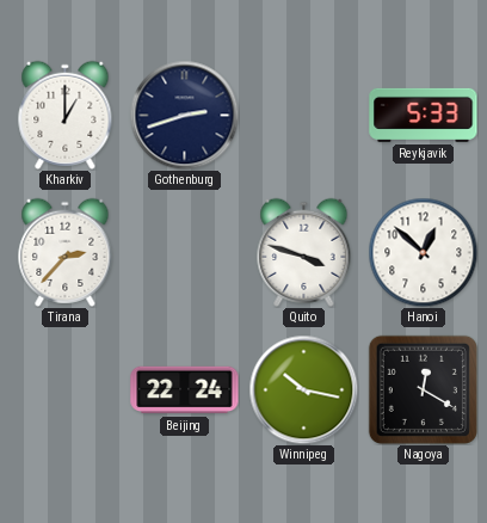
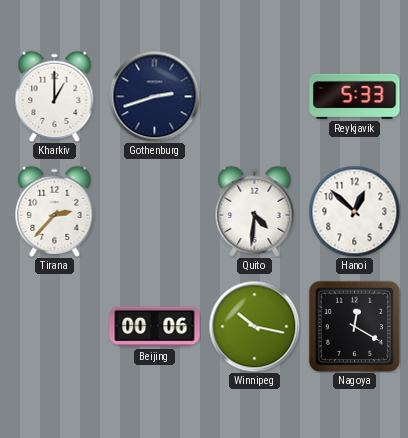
Quito: 3:48 -> 4:31
Beijing: 22:24 -> 00:06
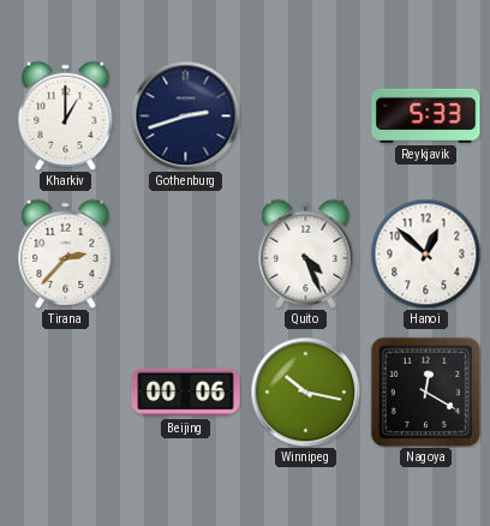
Quito: 4:31 -> 4:26
